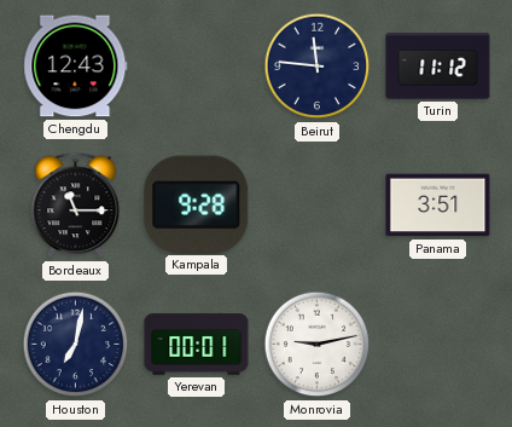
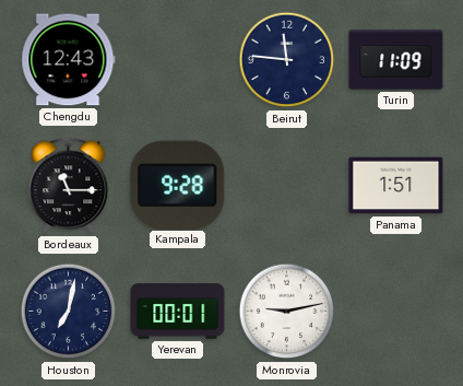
Turin: 11:12 -> 11:09
Panama: 3:51 -> 1:51
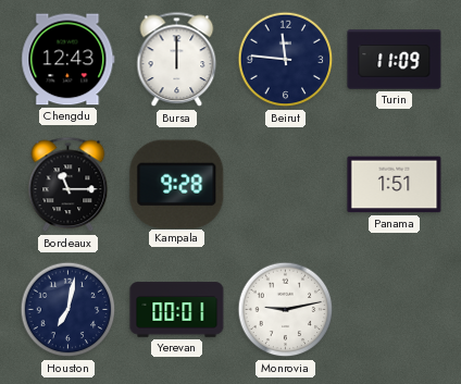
Bursa: none -> 12:00
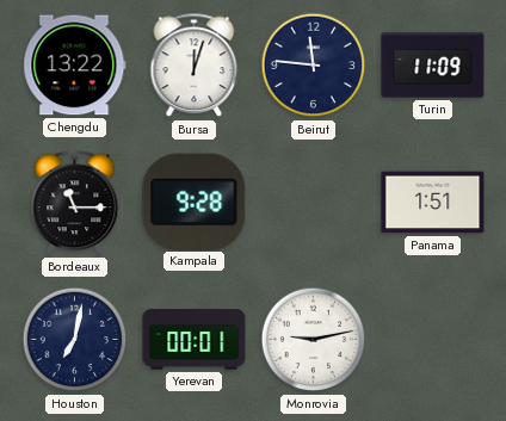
Chengdu: 12:43 -> 13:22
Bursa: 12:00 -> 12:03
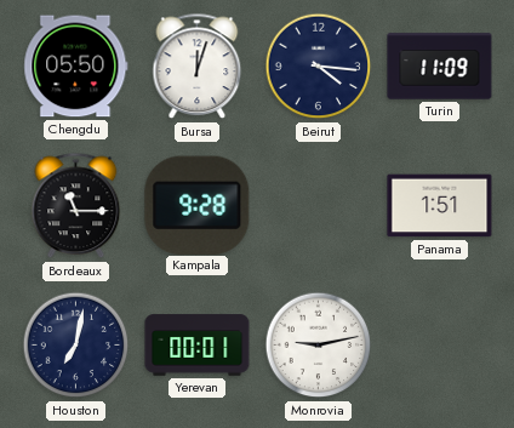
Chengdu: 13:22 -> 05:50
Beirut: 11:46 -> 4:16
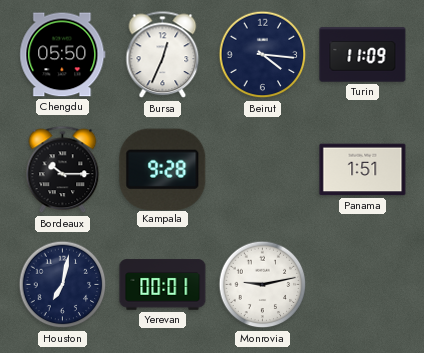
Bursa: 12:03 -> 12:34
Bordeaux: 11:15 -> 10:15
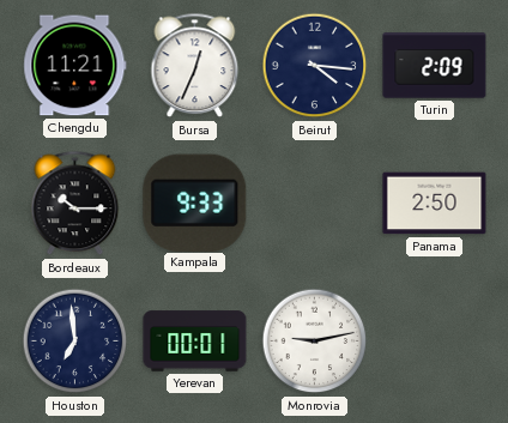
Chengdu: 05:50 -> 11:21
Turin: 11:09 -> 2:09
Kampala: 9:28 -> 9:33
Panama: 1:51 -> 2:50
Houston: 7:02 -> 6:59
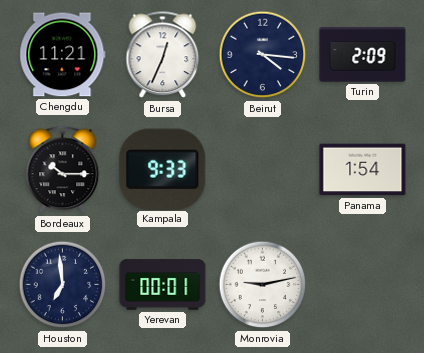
Panama: 2:50 -> 1:54
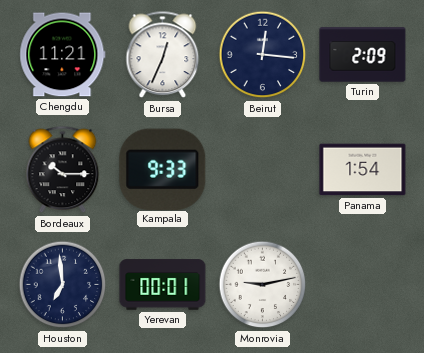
Beirut: 4:16 -> 12:16
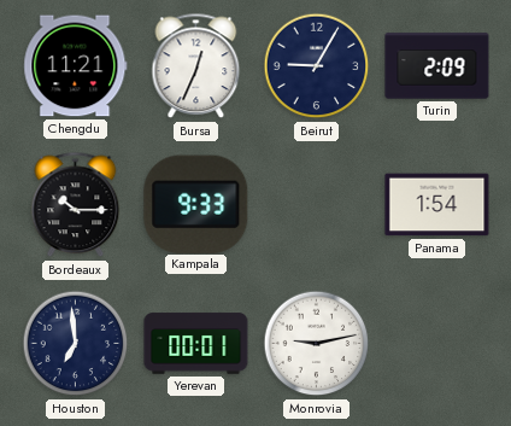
Beirut: 12:16 -> 9:05
